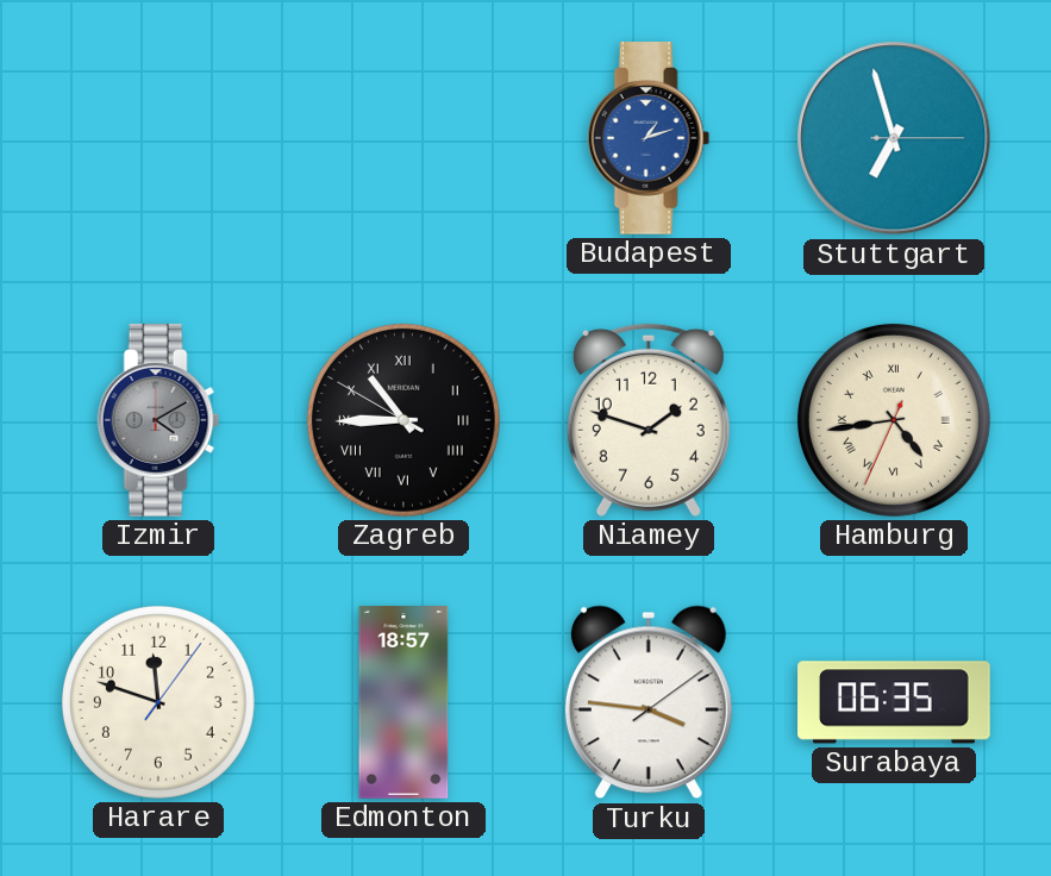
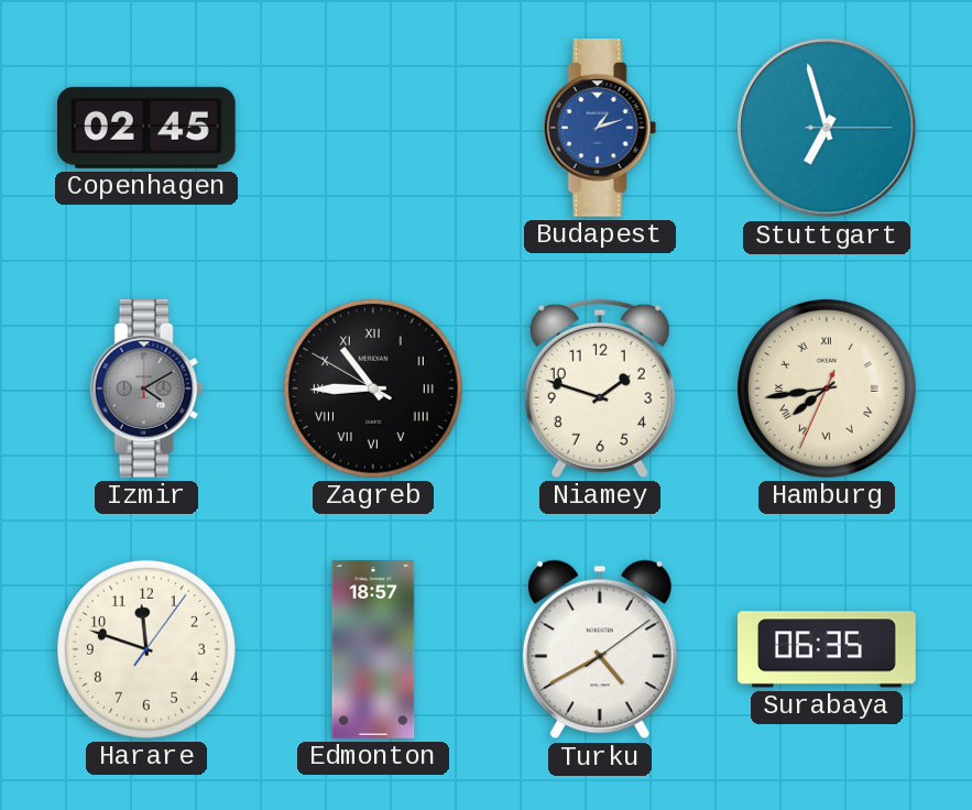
Copenhagen: none -> 02:45
Hamburg: 4:43 -> 7:43
Turku: 3:46 -> 4:40
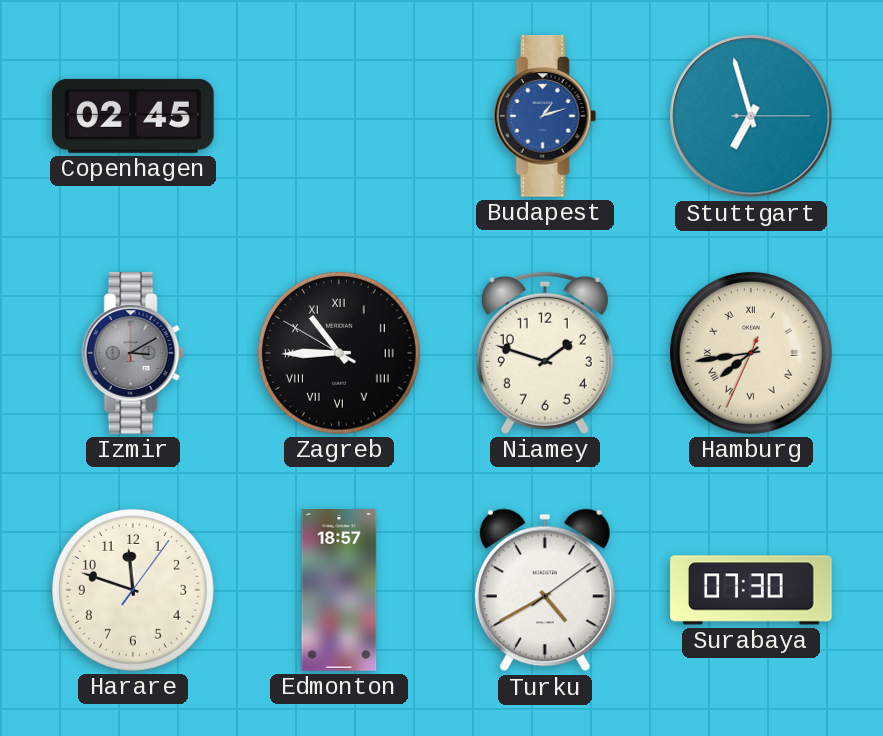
Izmir: 4:10 -> 3:10
Surabaya: 06:35 -> 07:30
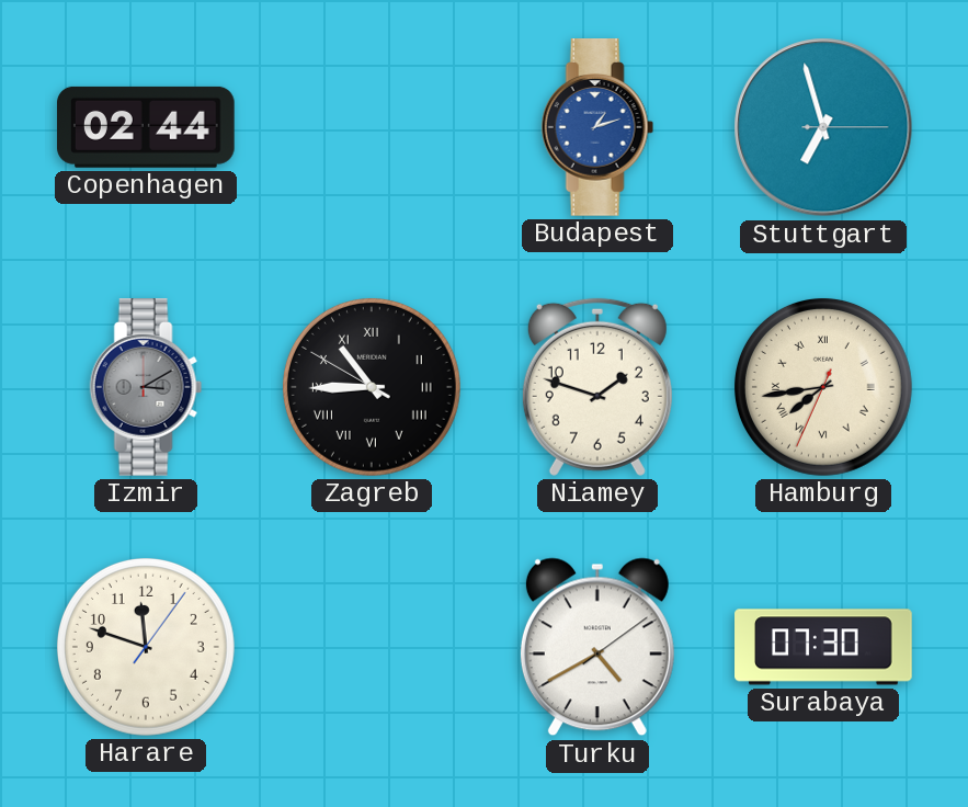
Copenhagen: 02:45 -> 02:44
Edmonton: 18:57 -> none
